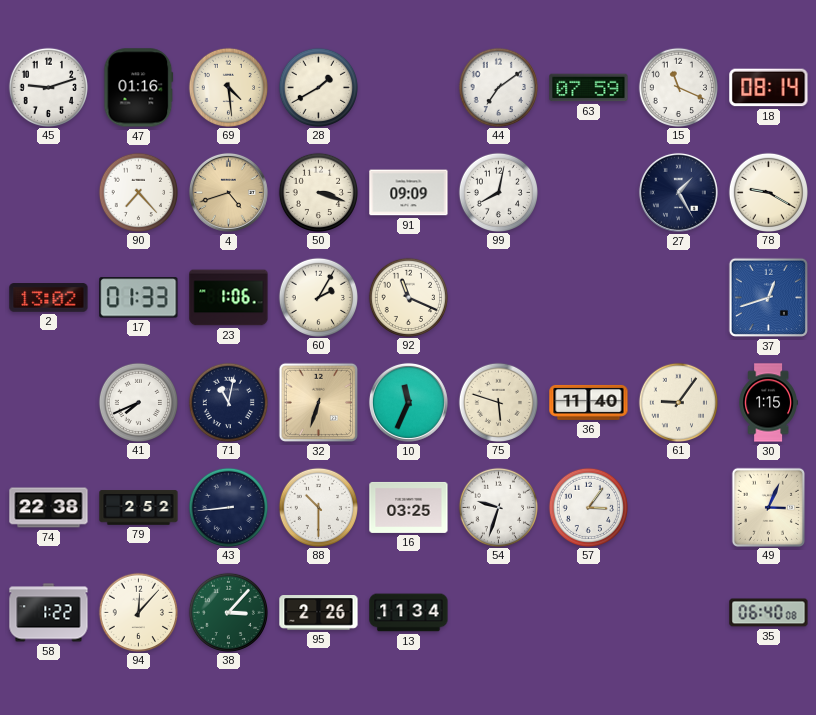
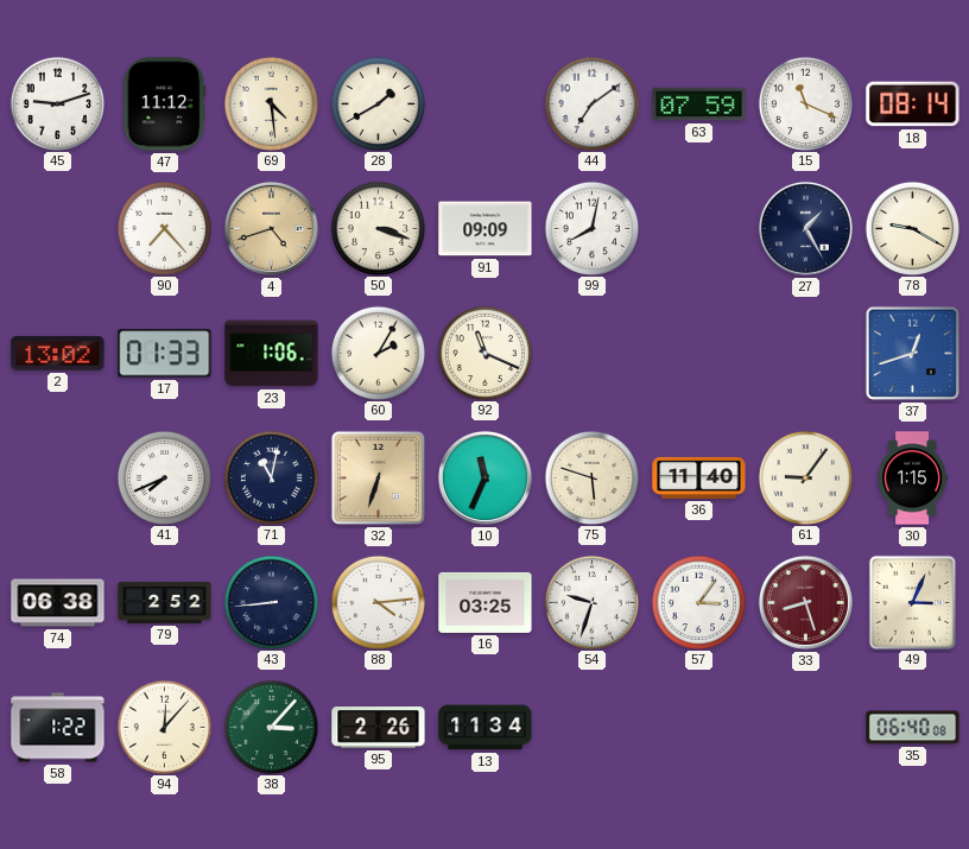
47: 01:16 -> 11:12
74: 22:38 -> 06:38
88: 10:30 -> 4:14
33: none -> 8:27
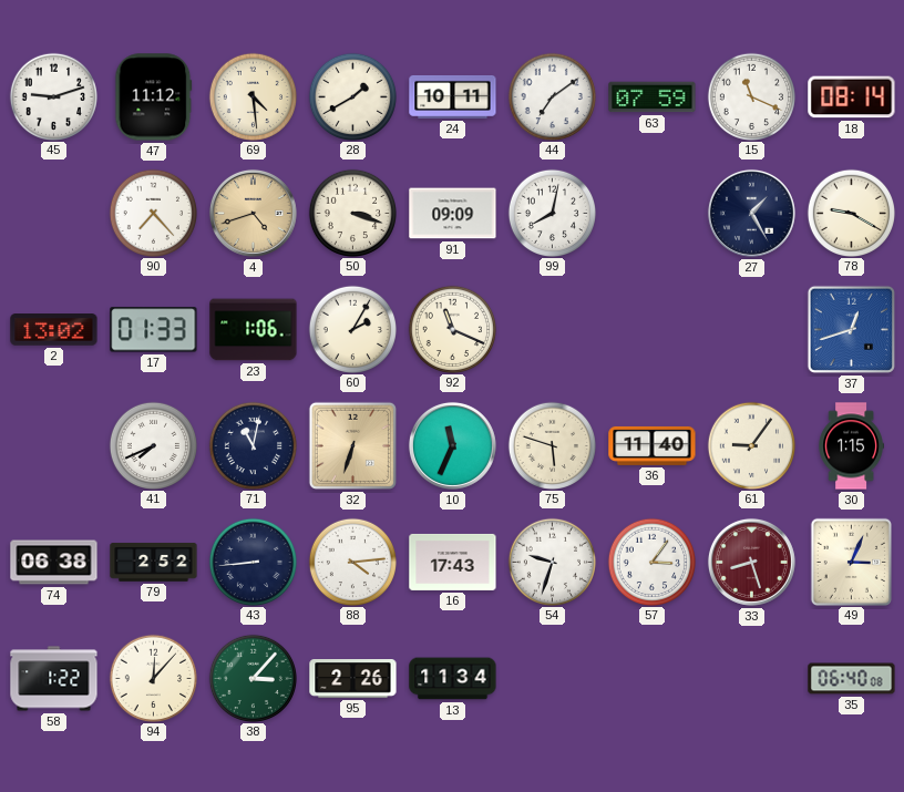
24: none -> 10:11
16: 03:25 -> 17:43
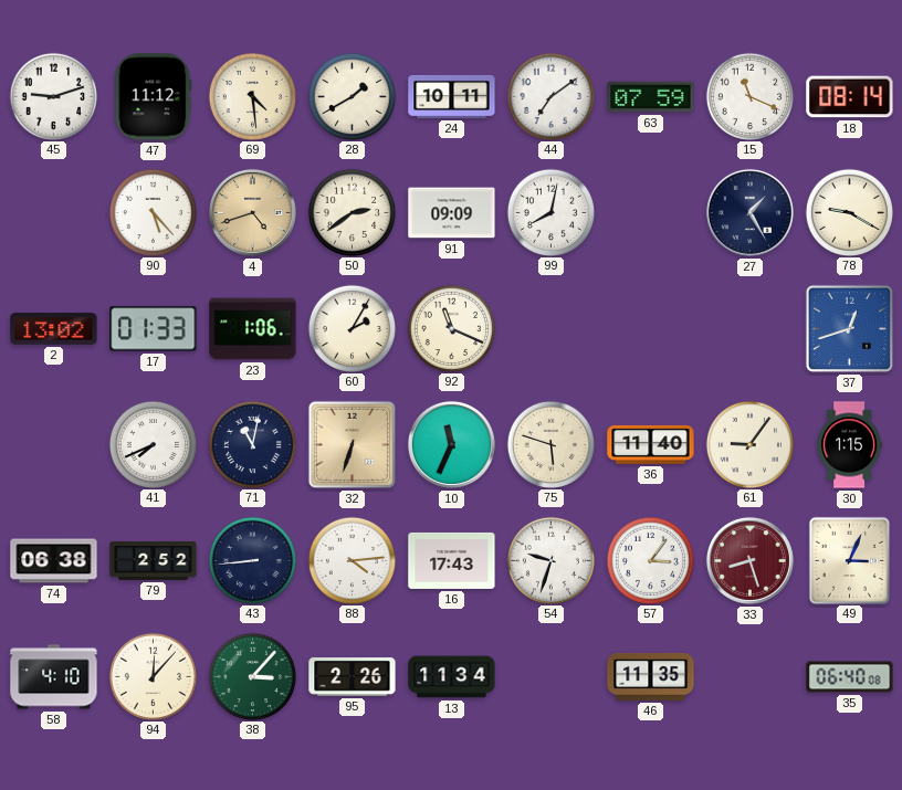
90: 7:23 -> 5:23
50: 3:18 -> 2:39
58: 1:22 -> 4:10
46: none -> 11:35
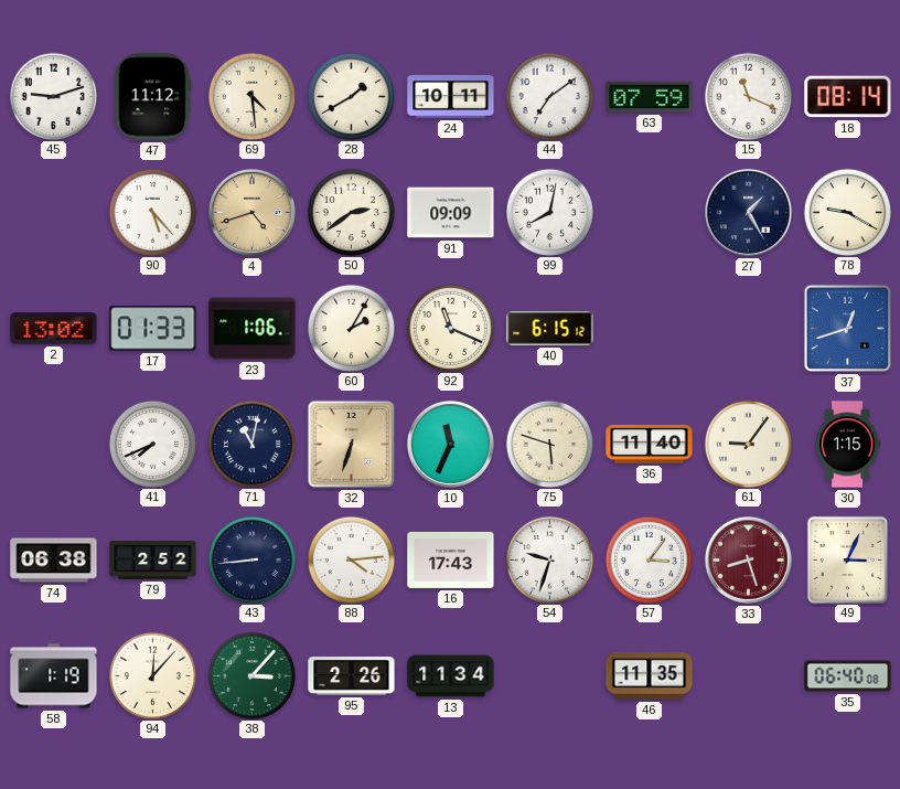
40: none -> 6:15
58: 4:10 -> 1:19
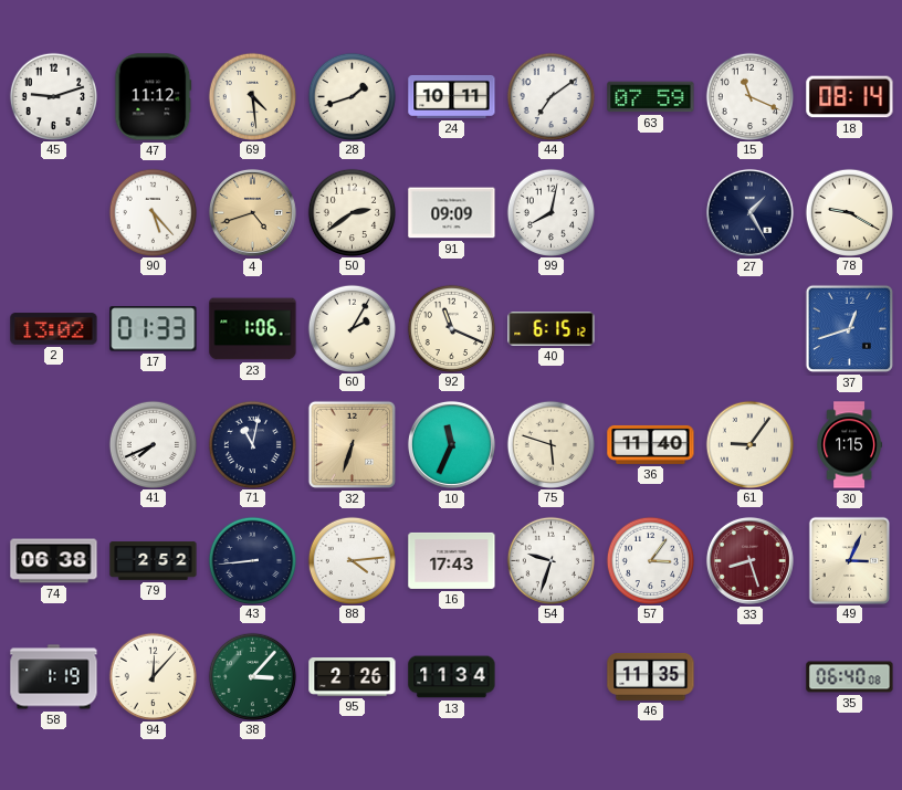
28: 1:40 -> 1:42
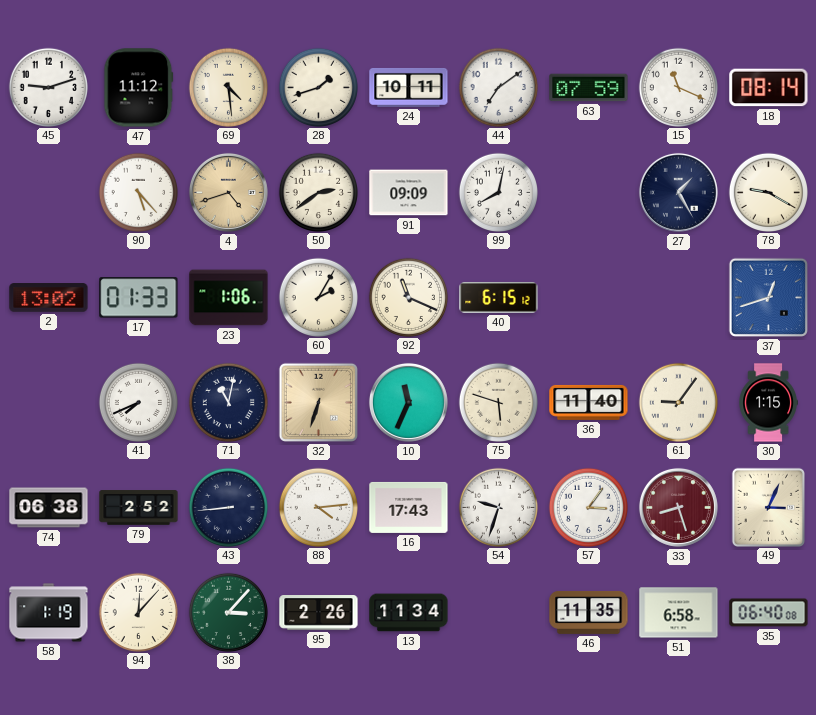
51: none -> 6:58
